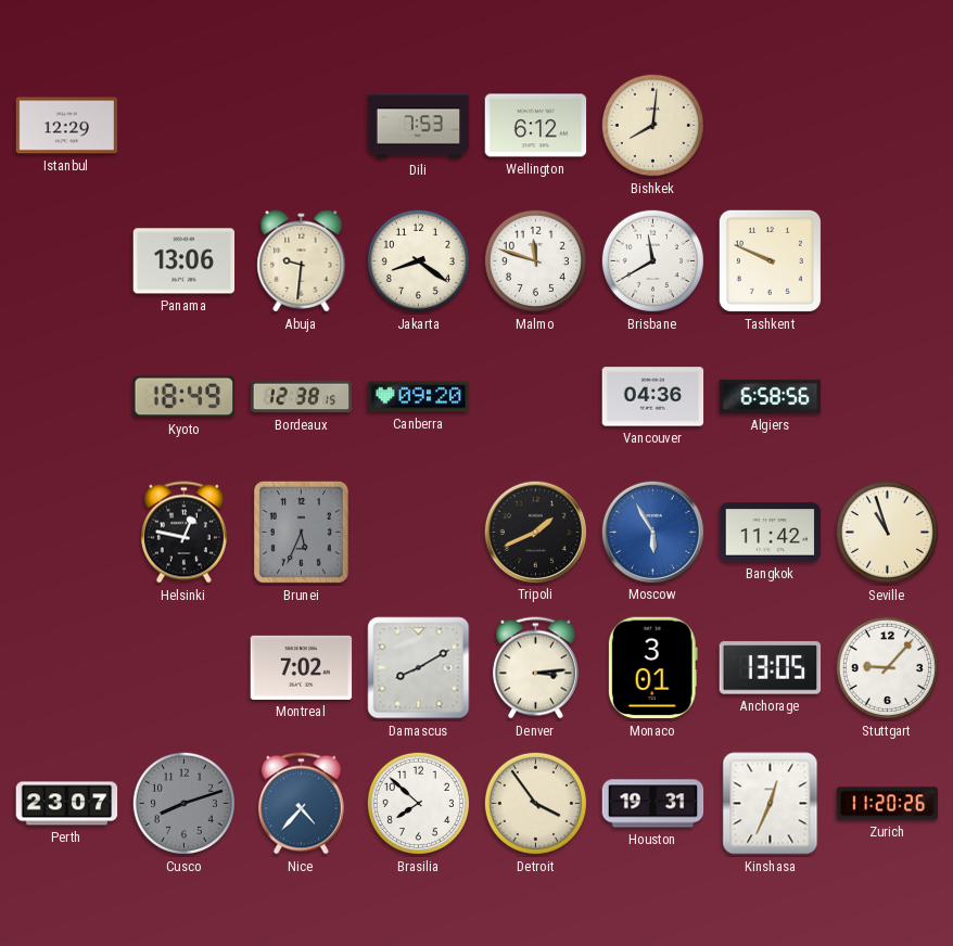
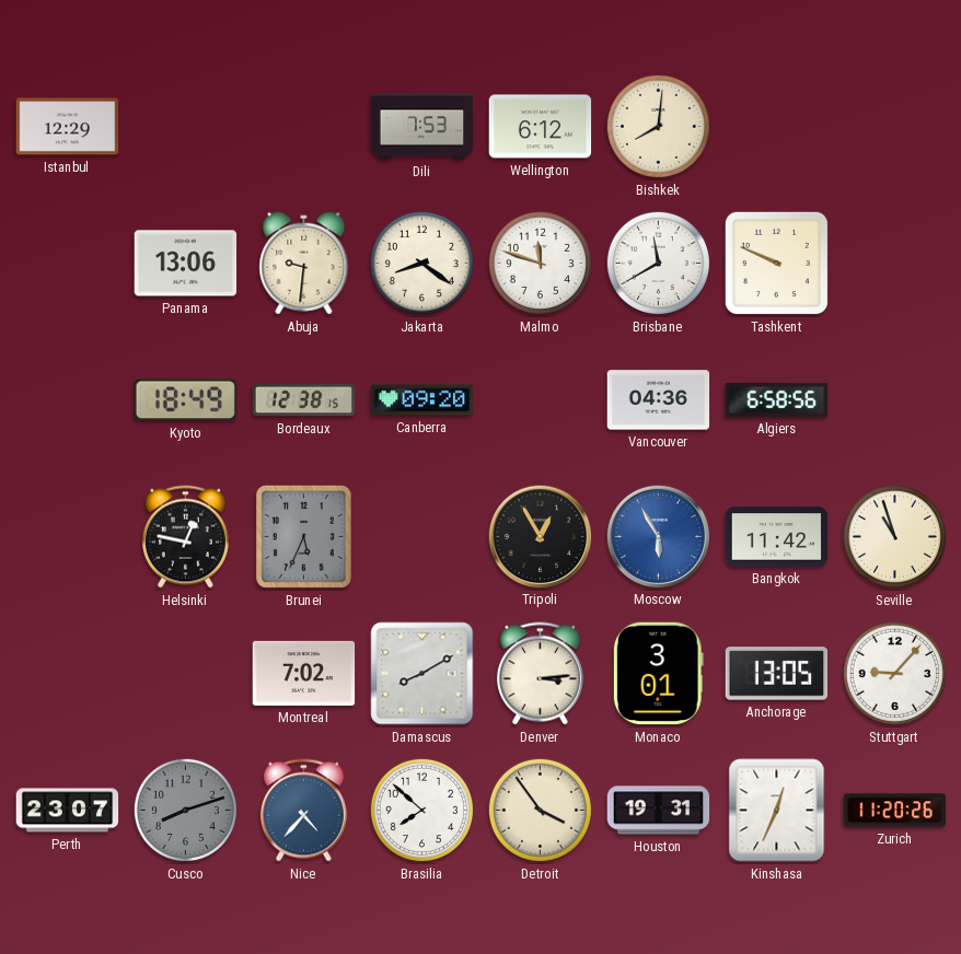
Tripoli: 1:41 -> 12:55
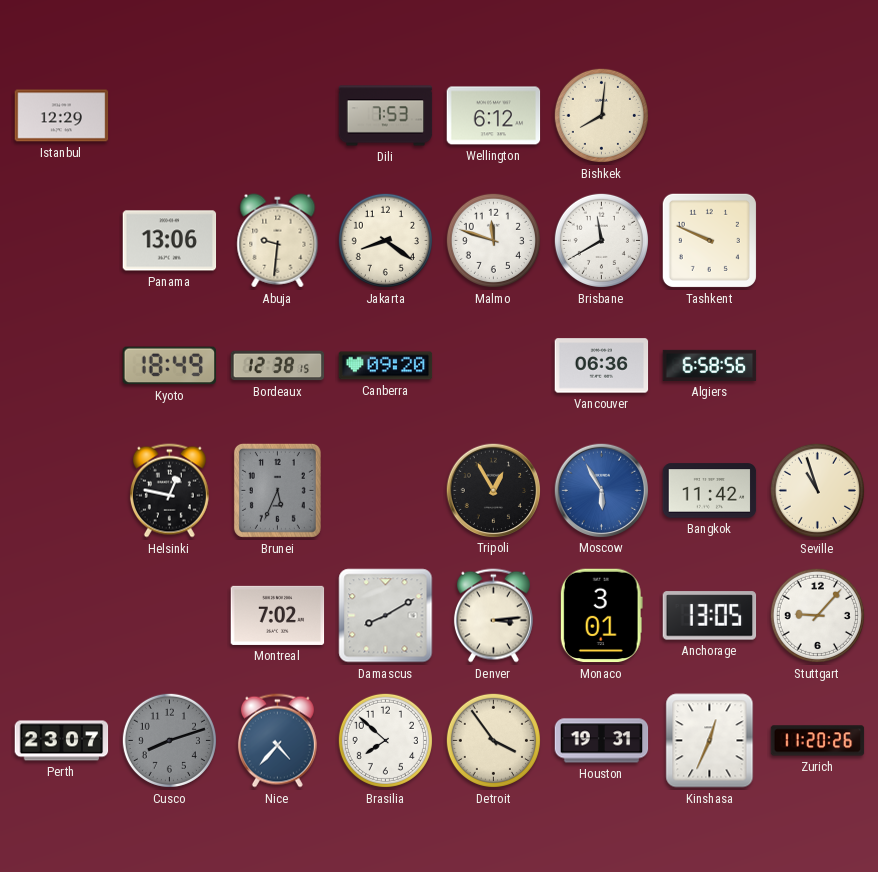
Vancouver: 04:36 -> 06:36
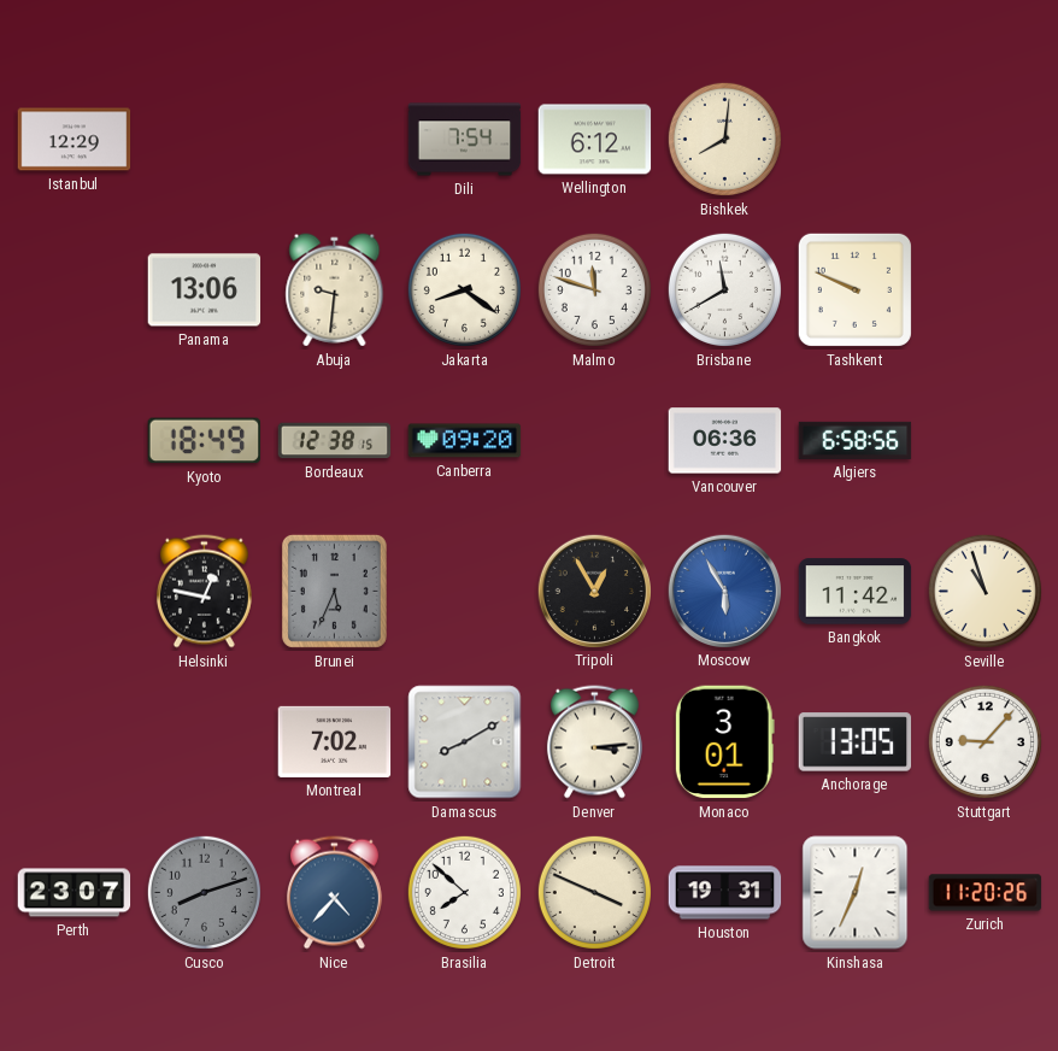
Dili: 7:53 -> 7:54
Detroit: 3:54 -> 3:49
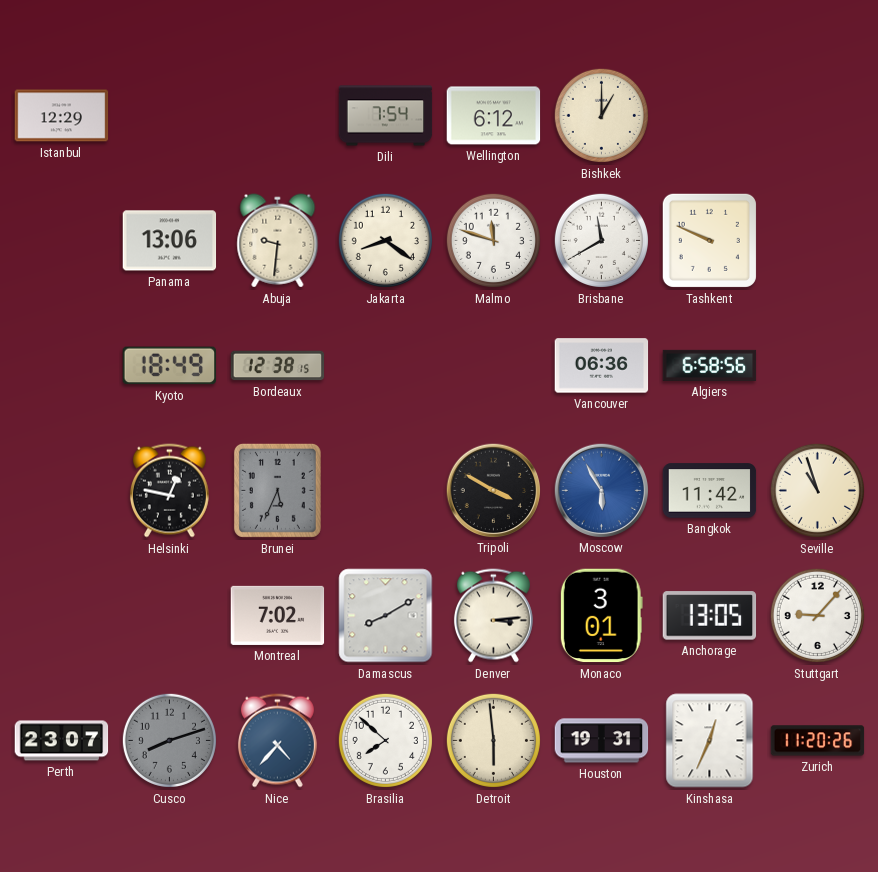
Bishkek: 8:01 -> 1:00
Canberra: 09:20 -> none
Tripoli: 12:55 -> 3:50
Detroit: 3:49 -> 5:59
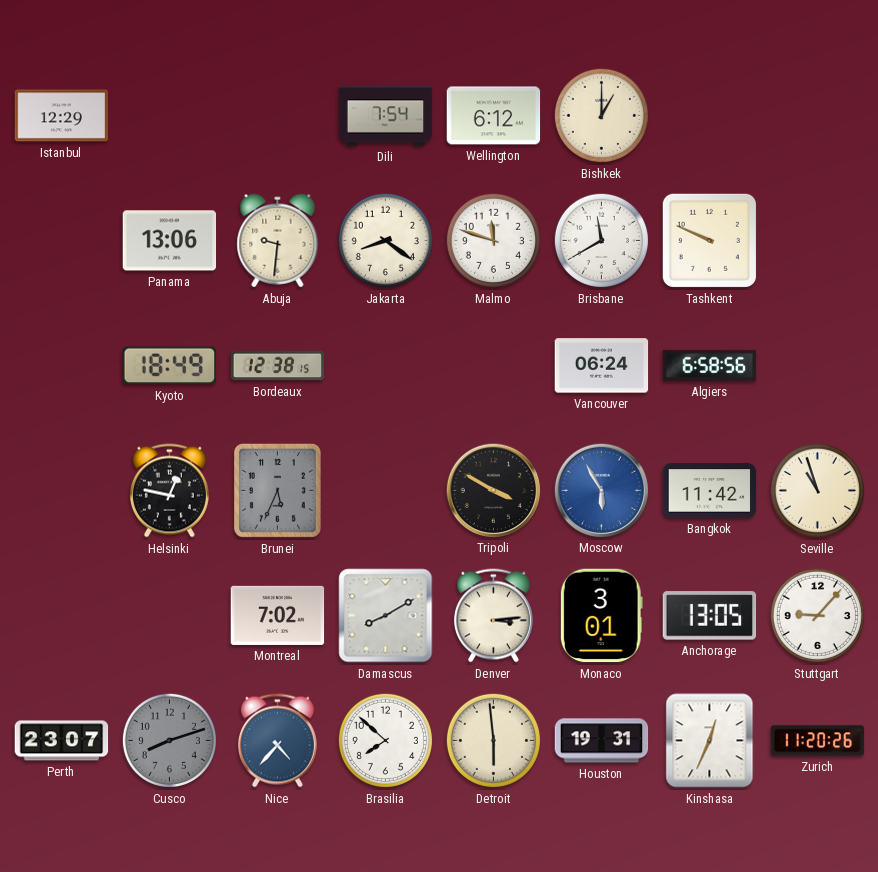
Vancouver: 06:36 -> 06:24
